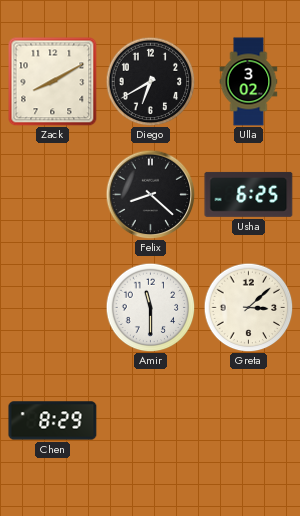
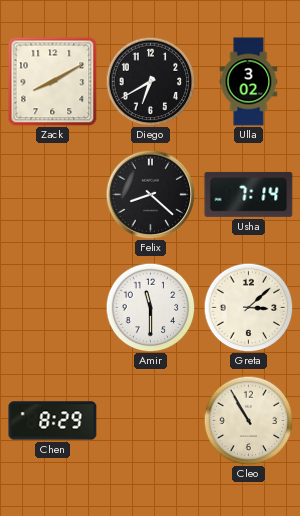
Usha: 6:25 -> 7:14
Cleo: none -> 10:55
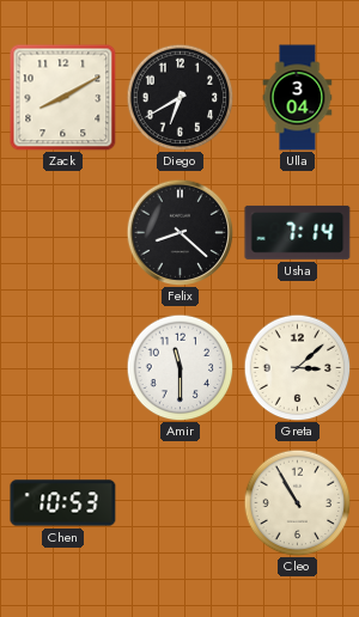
Ulla: 3:02 -> 3:04
Chen: 8:29 -> 10:53
